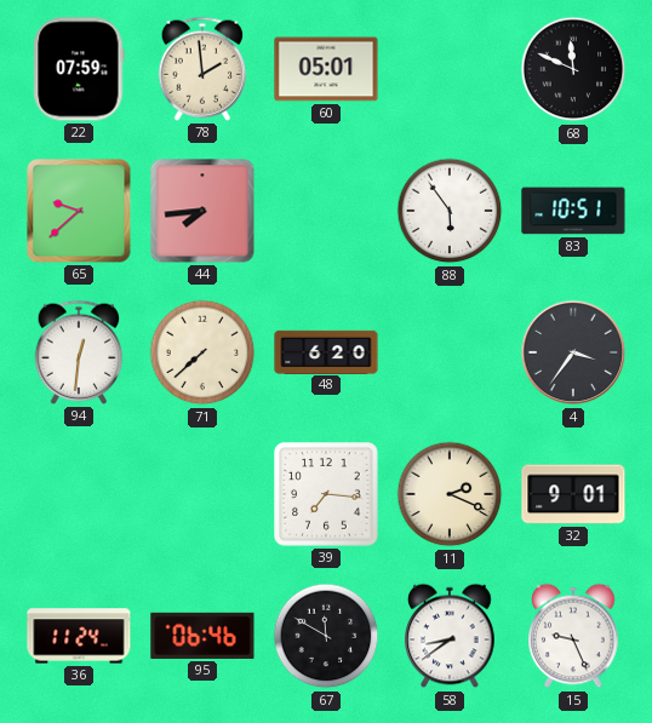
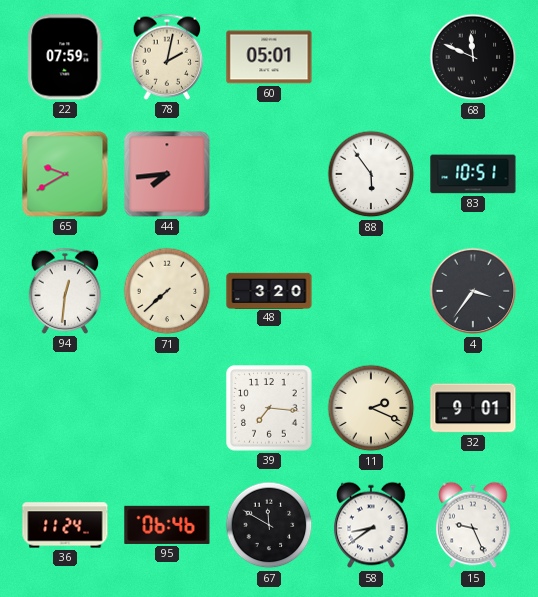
78: 1:59 -> 2:02
65: 9:38 -> 9:40
48: 6:20 -> 3:20
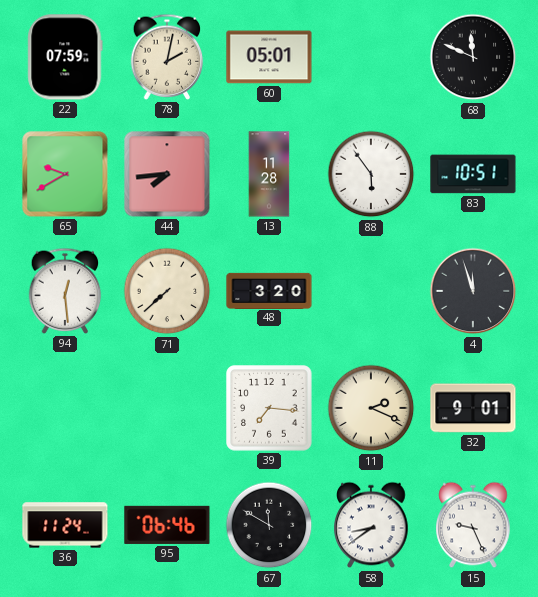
13: none -> 11:28
94: 12:31 -> 12:29
4: 3:36 -> 11:57
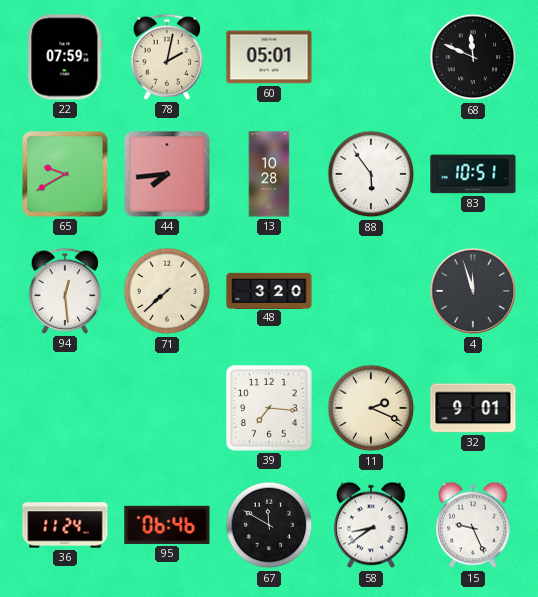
13: 11:28 -> 10:28
